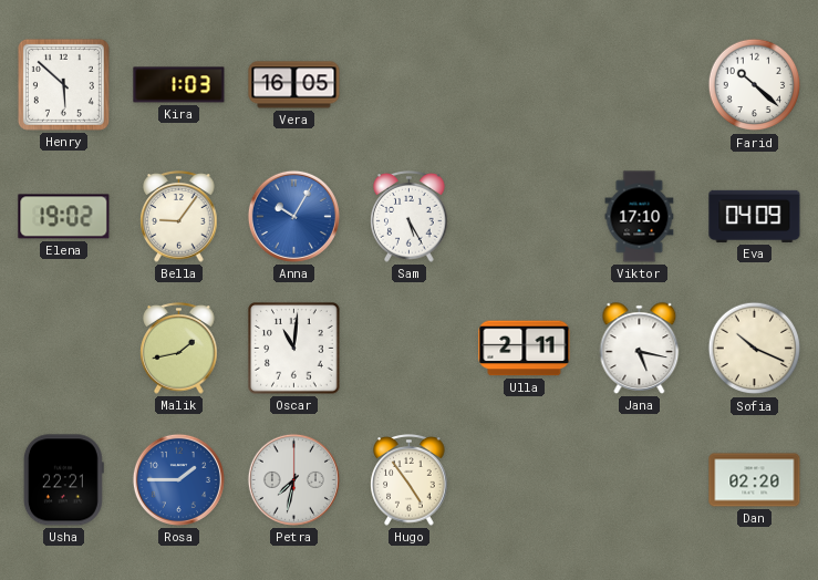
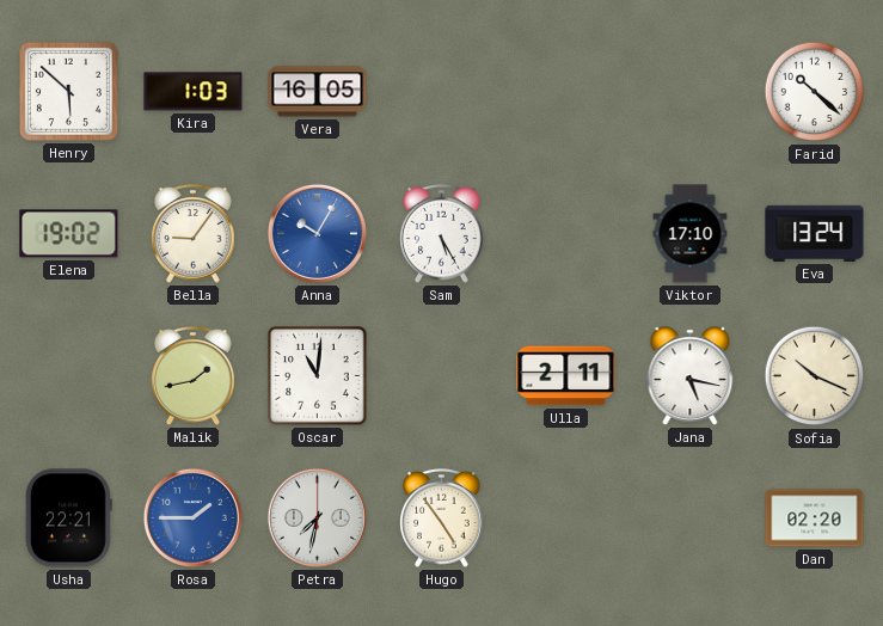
Eva: 04:09 -> 13:24
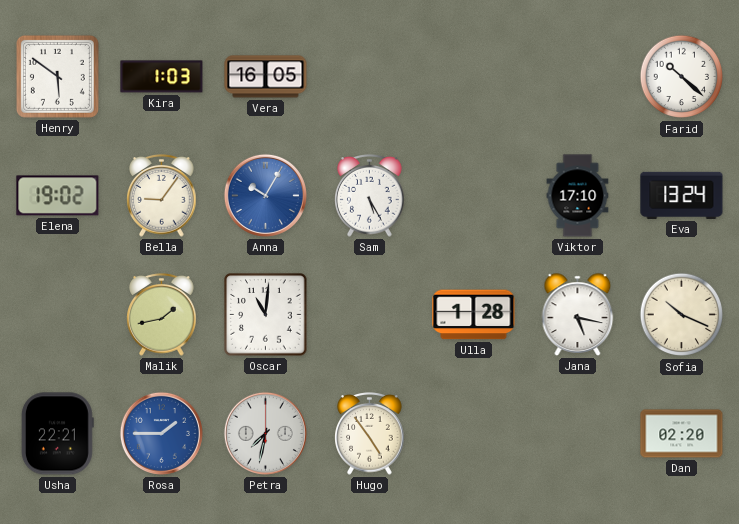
Henry: 5:52 -> 5:51
Ulla: 2:11 -> 1:28
